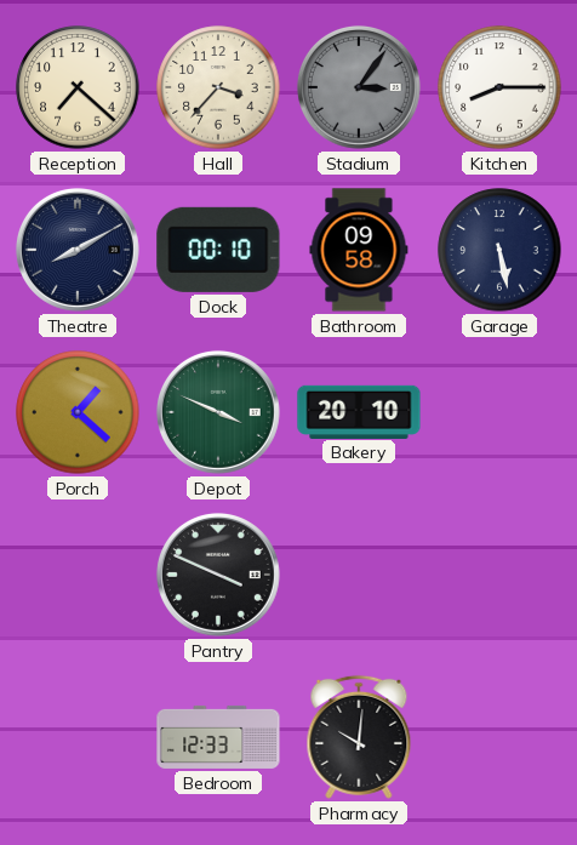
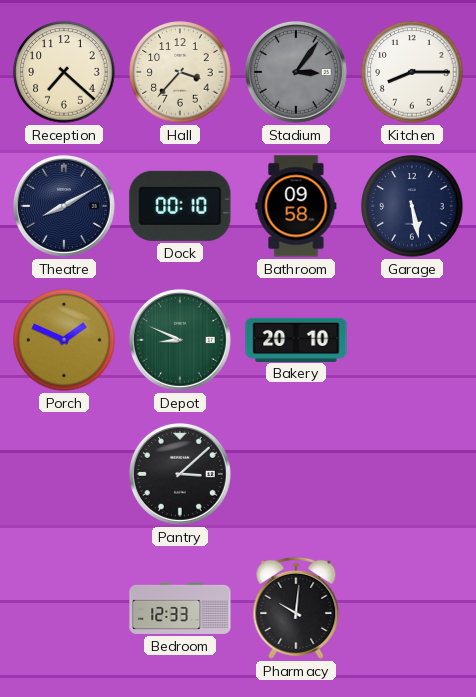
Porch: 1:22 -> 1:49
Depot: 3:49 -> 8:49
Pantry: 3:49 -> 3:08
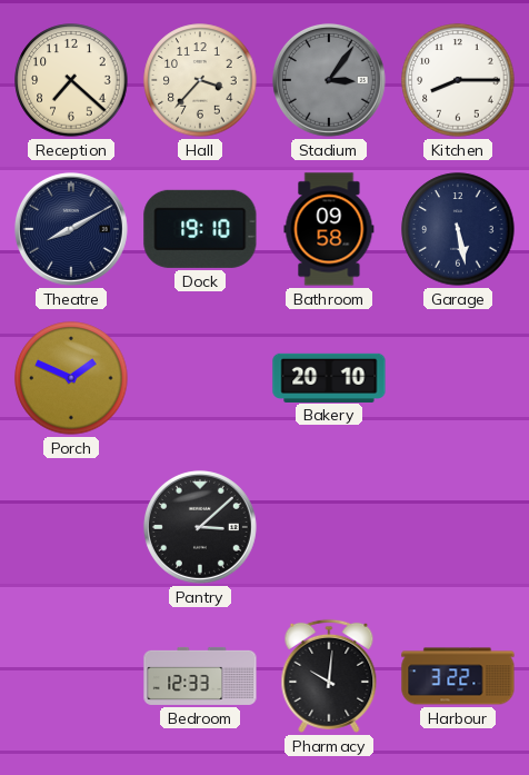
Dock: 00:10 -> 19:10
Depot: 8:49 -> none
Harbour: none -> 3:22
